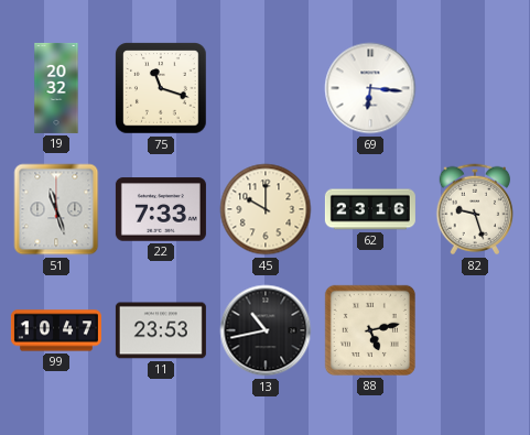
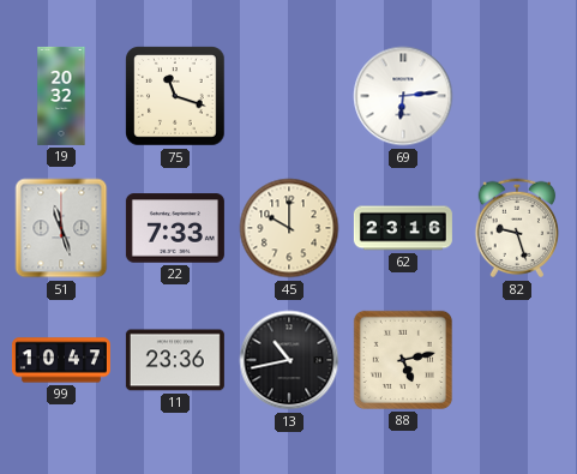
69: 6:16 -> 6:14
11: 23:53 -> 23:36
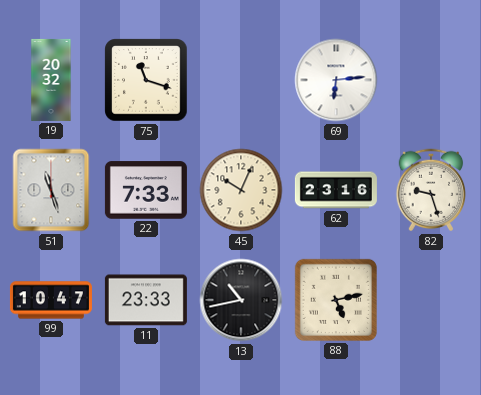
45: 10:00 -> 10:04
11: 23:36 -> 23:33
